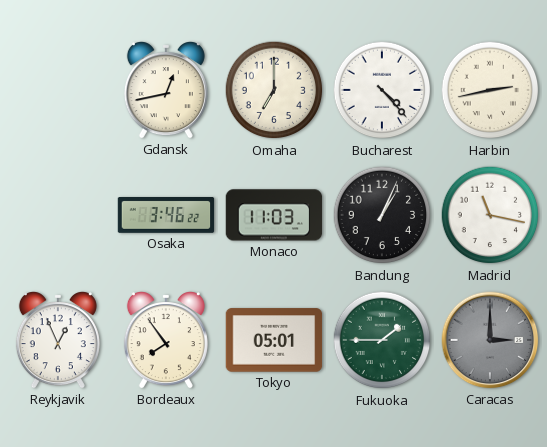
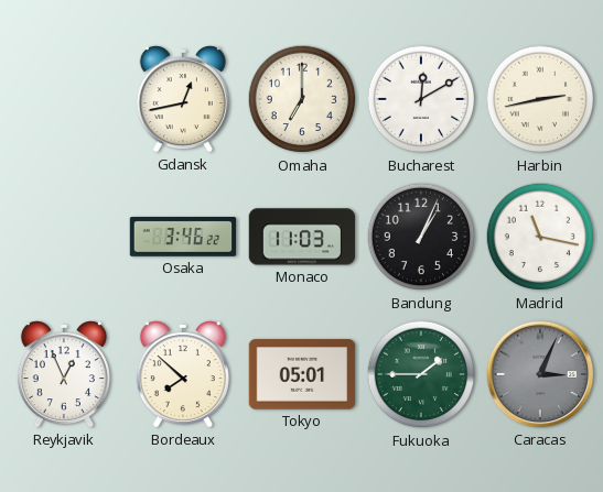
Bucharest: 4:23 -> 12:10
Bordeaux: 7:54 -> 7:52
Caracas: 3:00 -> 3:04
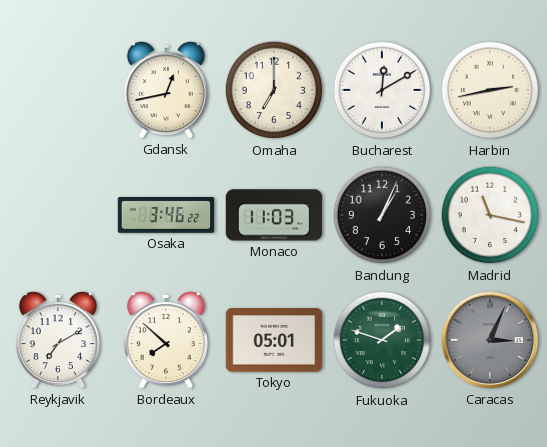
Reykjavik: 12:56 -> 7:10
Fukuoka: 1:45 -> 1:48
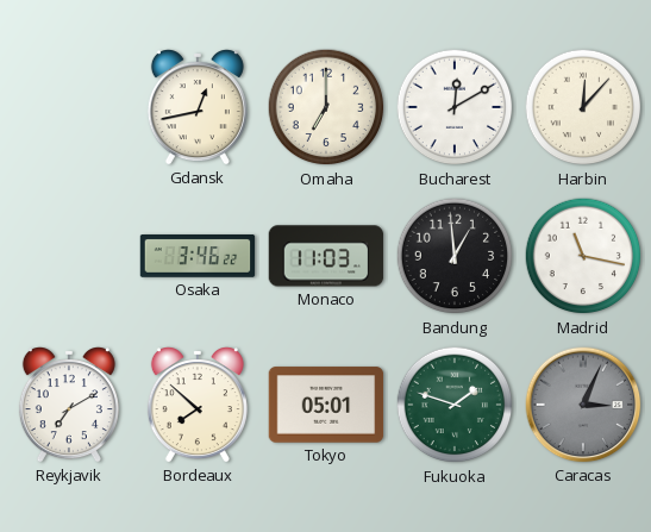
Harbin: 2:43 -> 12:07
Bandung: 1:04 -> 12:59
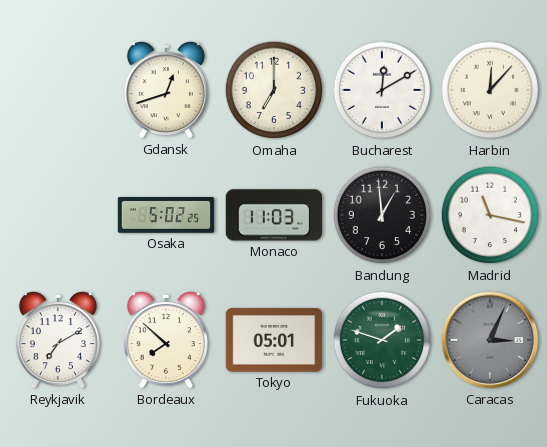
Gdansk: 12:43 -> 12:42
Osaka: 3:46 -> 5:02
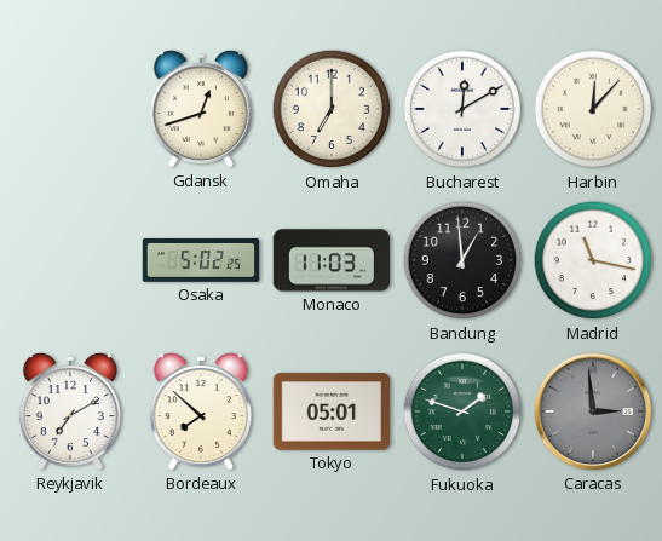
Caracas: 3:04 -> 2:59
